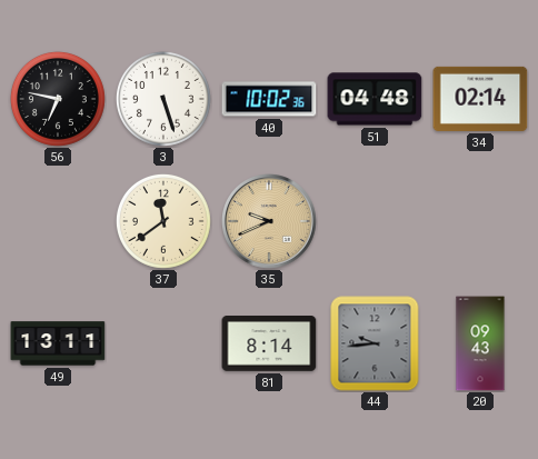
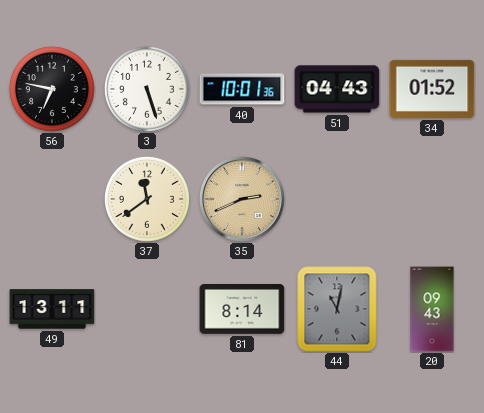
40: 10:02 -> 10:01
51: 04:48 -> 04:43
34: 02:14 -> 01:52
35: 9:41 -> 2:41
44: 9:44 -> 11:02
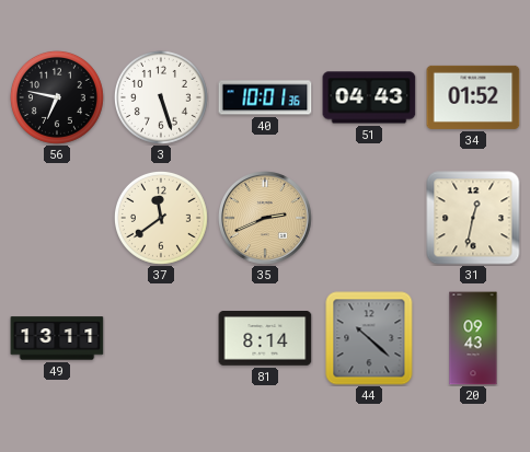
31: none -> 12:32
44: 11:02 -> 10:22
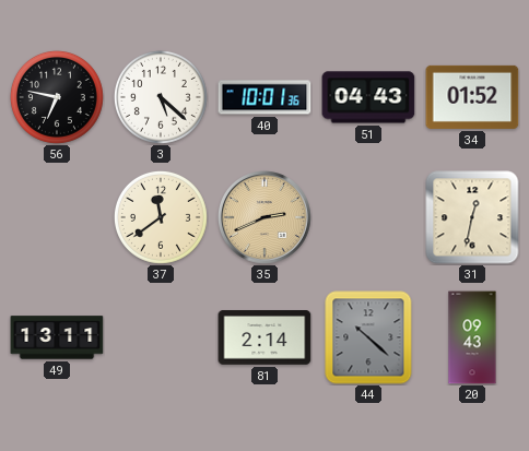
3: 5:27 -> 5:22
81: 8:14 -> 2:14
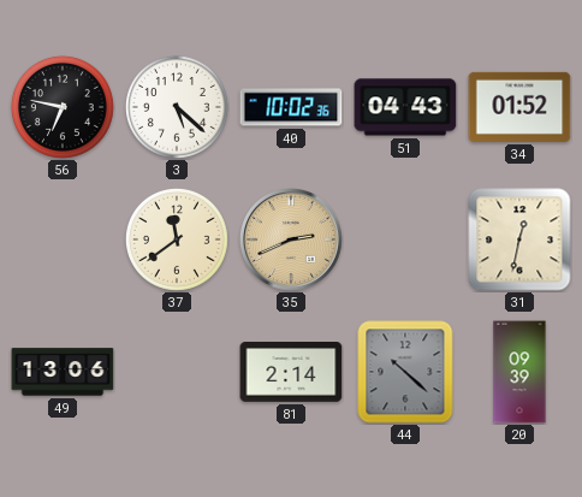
40: 10:01 -> 10:02
49: 13:11 -> 13:06
20: 09:43 -> 09:39
